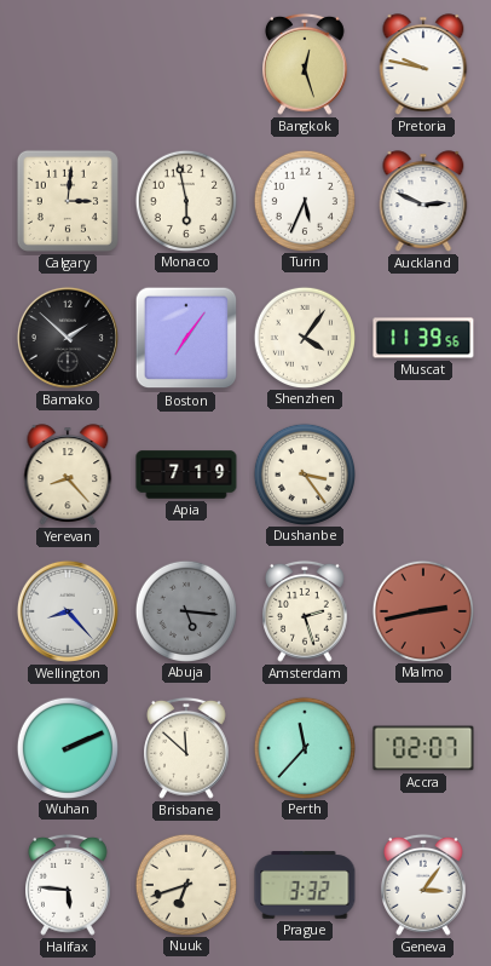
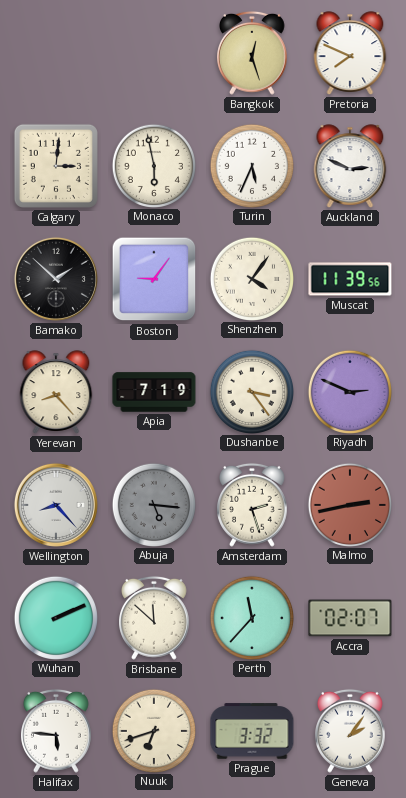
Pretoria: 9:47 -> 7:49
Boston: 7:06 -> 9:06
Riyadh: none -> 2:49
Geneva: 3:06 -> 2:06
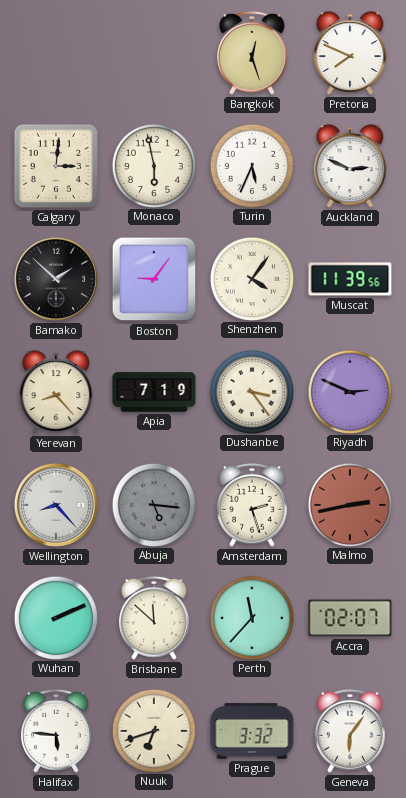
Geneva: 2:06 -> 6:06
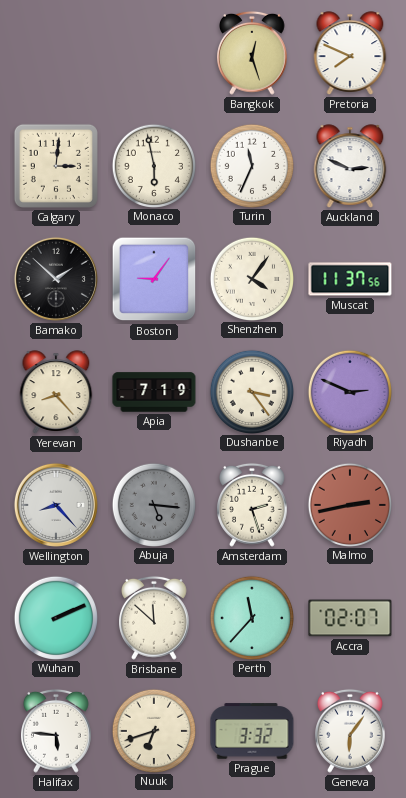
Turin: 5:34 -> 11:34
Muscat: 11:39 -> 11:37
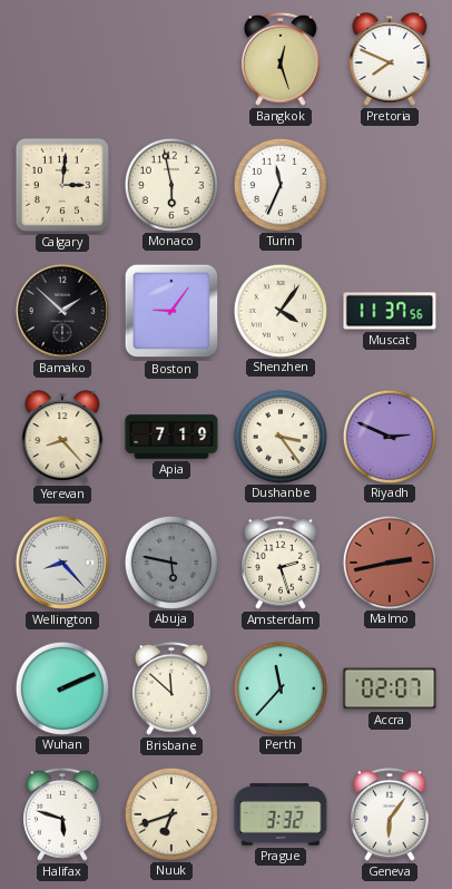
Auckland: 2:49 -> none
Abuja: 5:16 -> 5:47
Halifax: 5:46 -> 5:48
